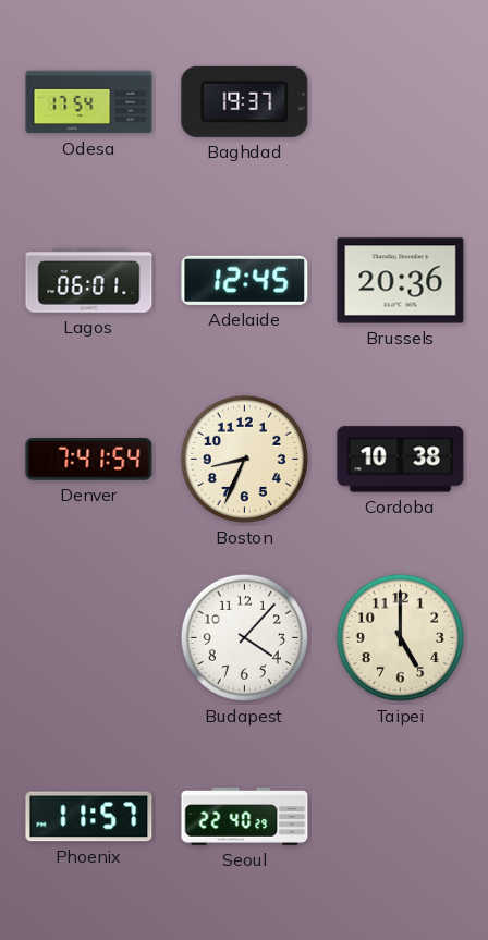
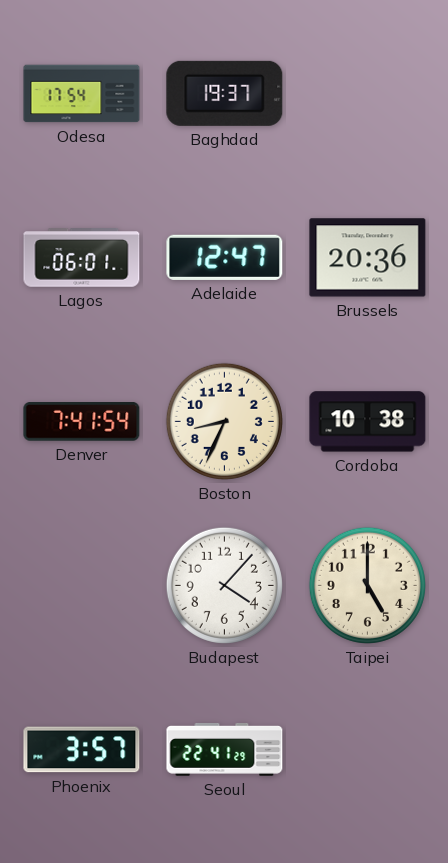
Adelaide: 12:45 -> 12:47
Phoenix: 11:57 -> 3:57
Seoul: 22:40 -> 22:41
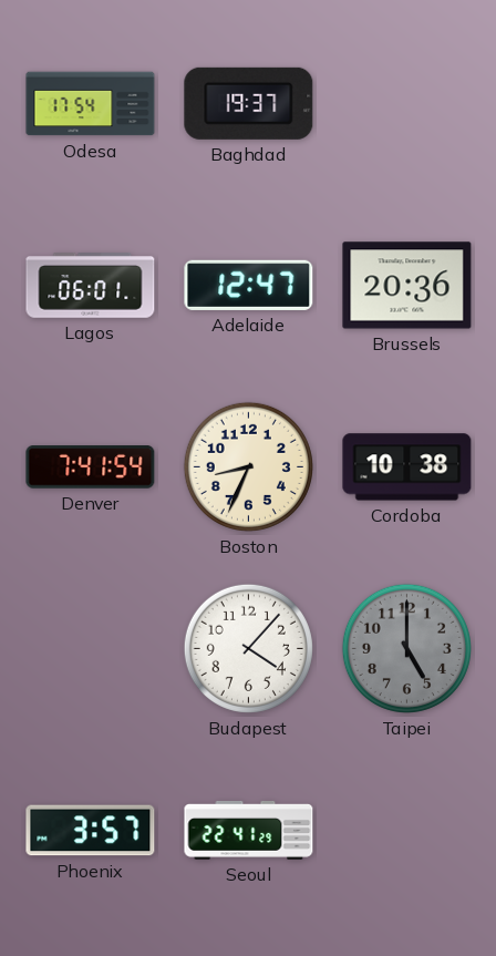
Taipei dial: cream -> grey
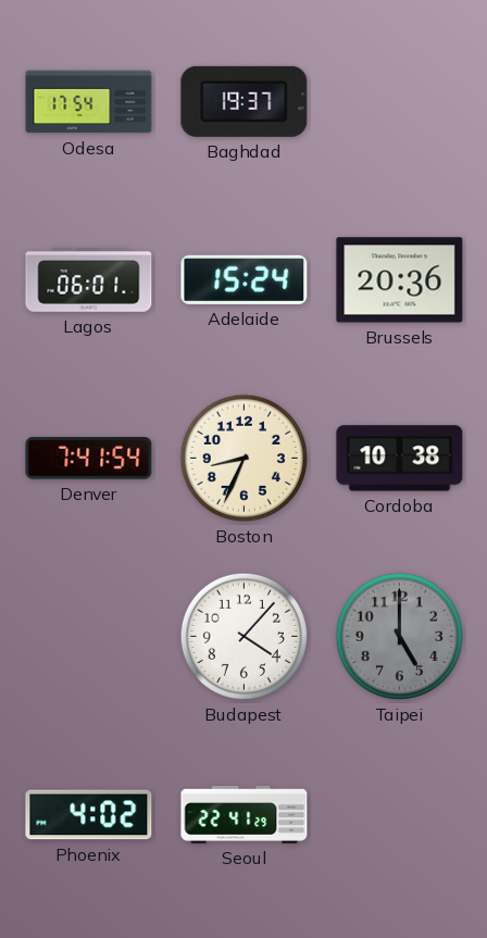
Adelaide: 12:47 -> 15:24
Phoenix: 3:57 -> 4:02
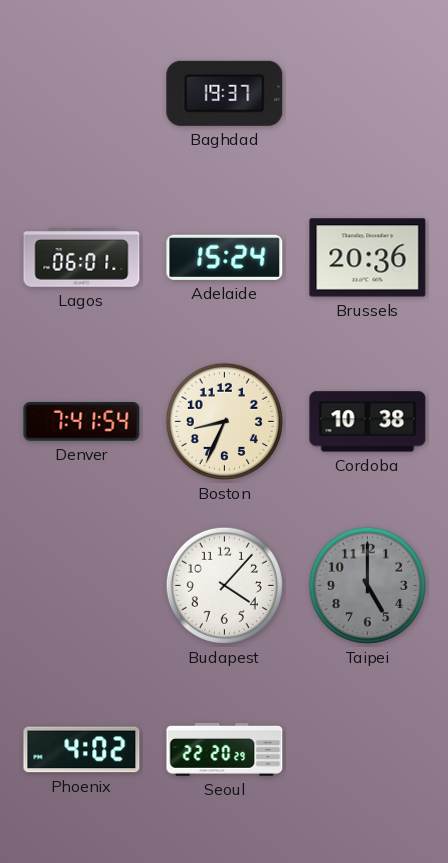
Odesa: 17:54 -> none
Seoul: 22:41 -> 22:20
